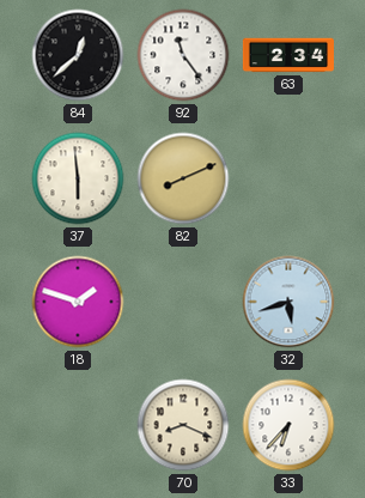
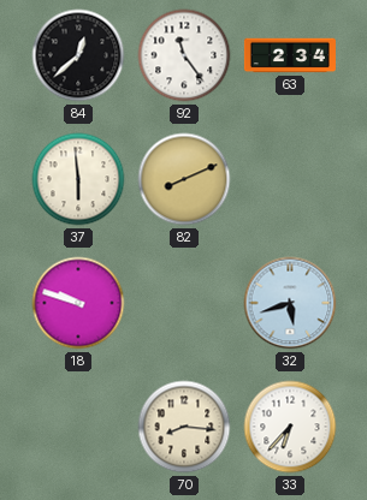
18: 1:48 -> 9:48
70: 8:19 -> 8:16
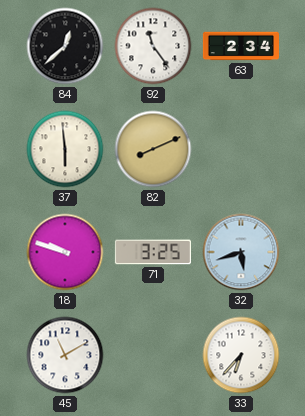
71: none -> 3:25
45: none -> 11:10
70: 8:16 -> none
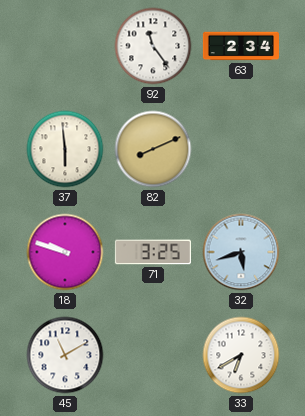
84: 12:38 -> none
33: 6:37 -> 6:40
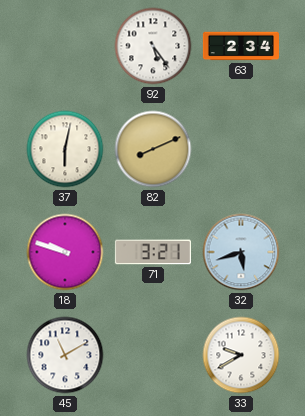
92: 11:24 -> 5:24
37: 5:59 -> 6:02
71: 3:25 -> 3:21
33: 6:40 -> 9:40
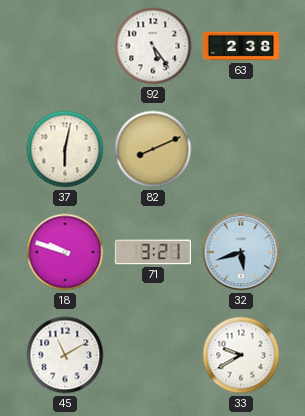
63: 2:34 -> 2:38
